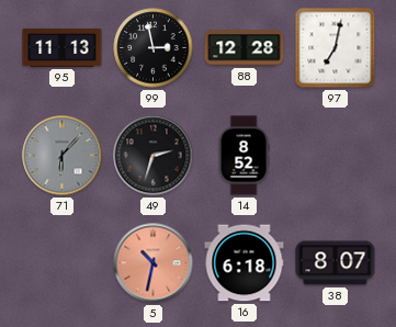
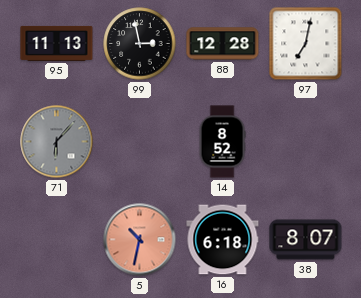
49: 2:33 -> none
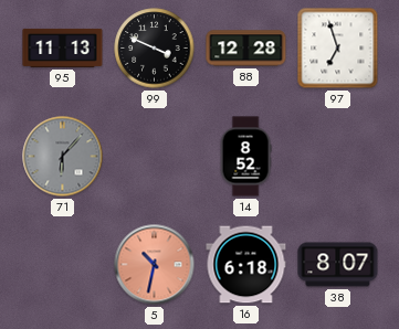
99: 2:58 -> 3:49
97: 7:02 -> 6:57
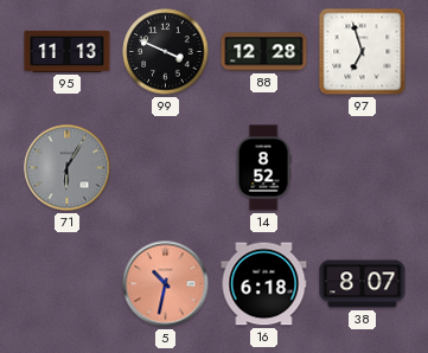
71: 6:07 -> 6:05
